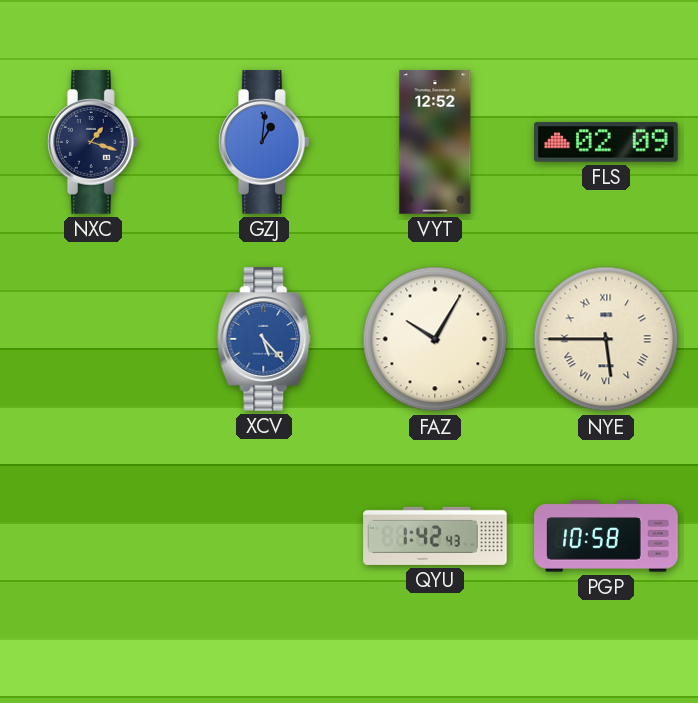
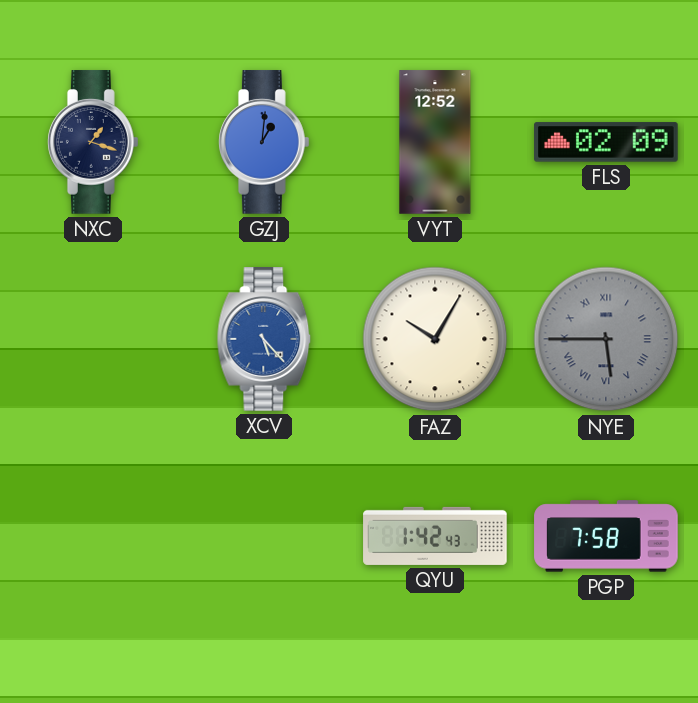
NYE dial: cream -> grey
PGP: 10:58 -> 7:58
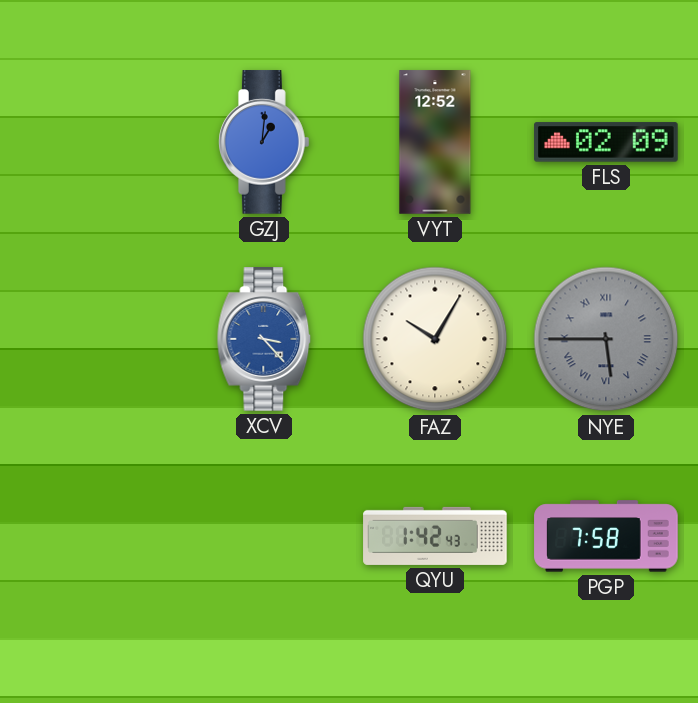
NXC: 1:18 -> none
XCV: 5:23 -> 3:23
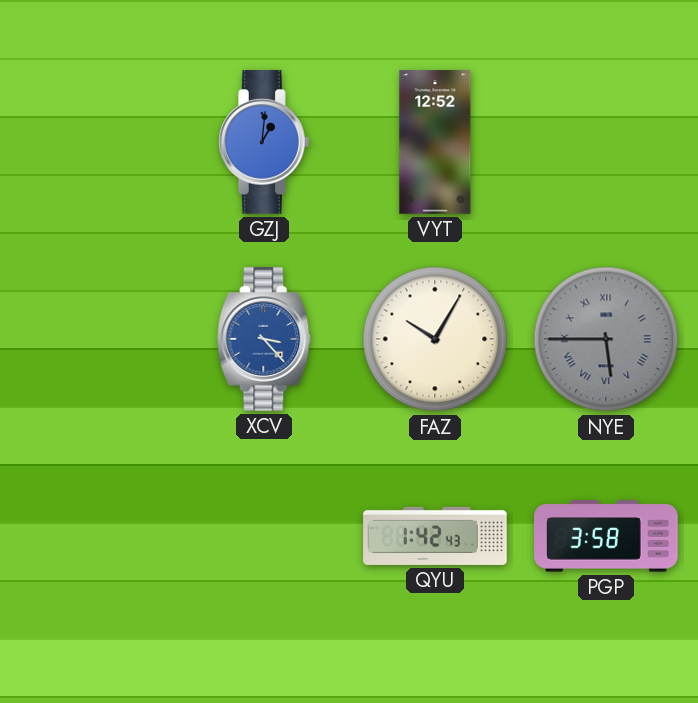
FLS: 02:09 -> none
PGP: 7:58 -> 3:58
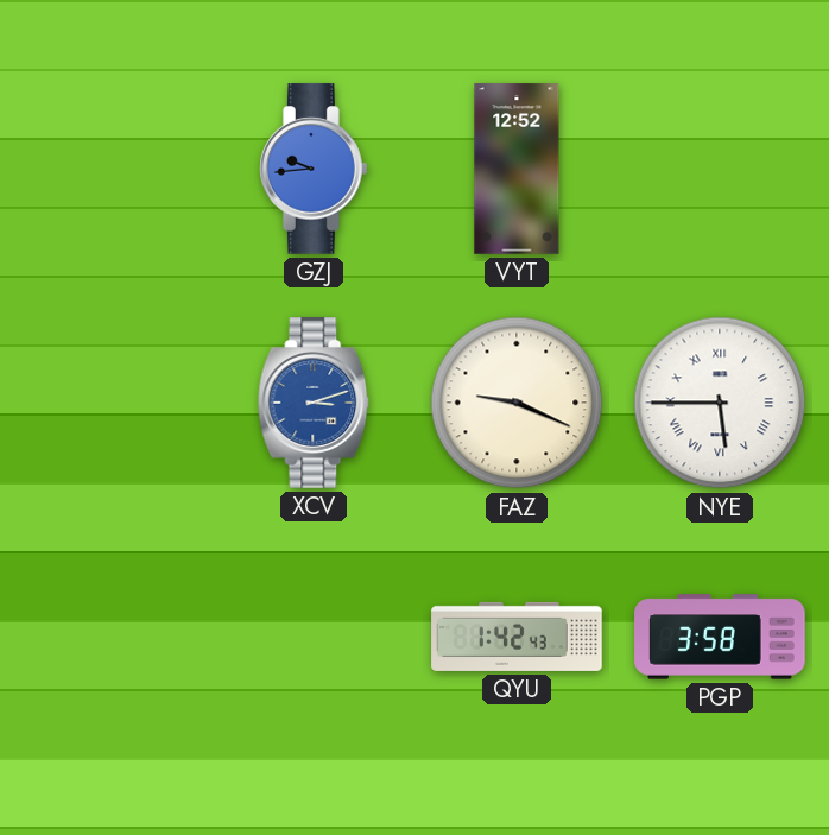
GZJ: 1:01 -> 9:44
XCV: 3:23 -> 3:12
FAZ: 10:05 -> 9:19
NYE dial: grey -> white
